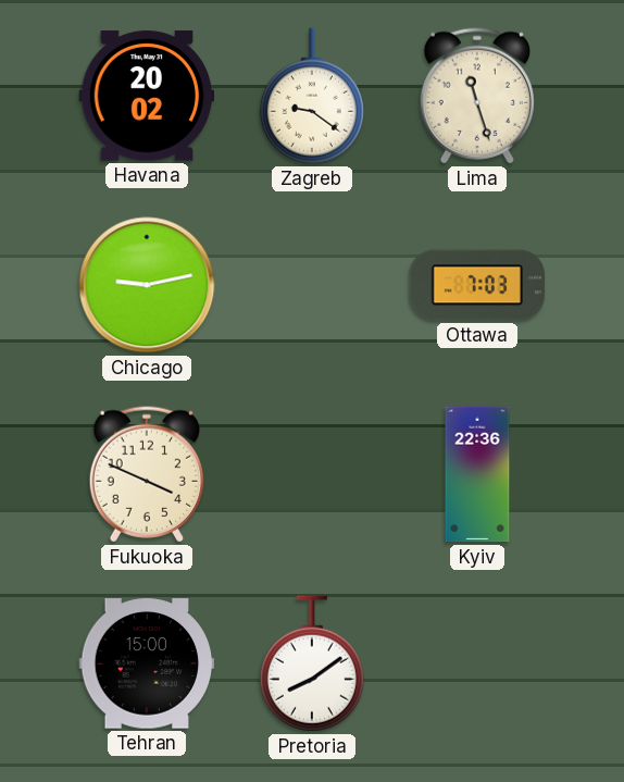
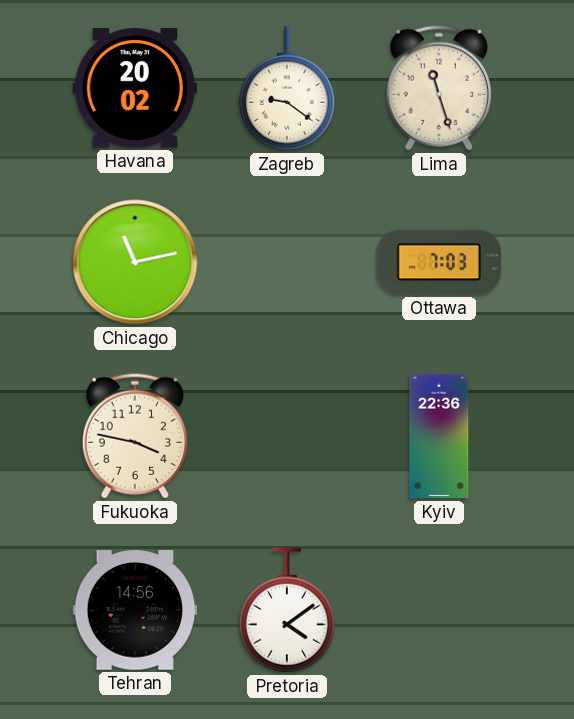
Chicago: 9:13 -> 11:13
Fukuoka: 3:49 -> 3:47
Tehran: 15:00 -> 14:56
Pretoria: 8:09 -> 4:09
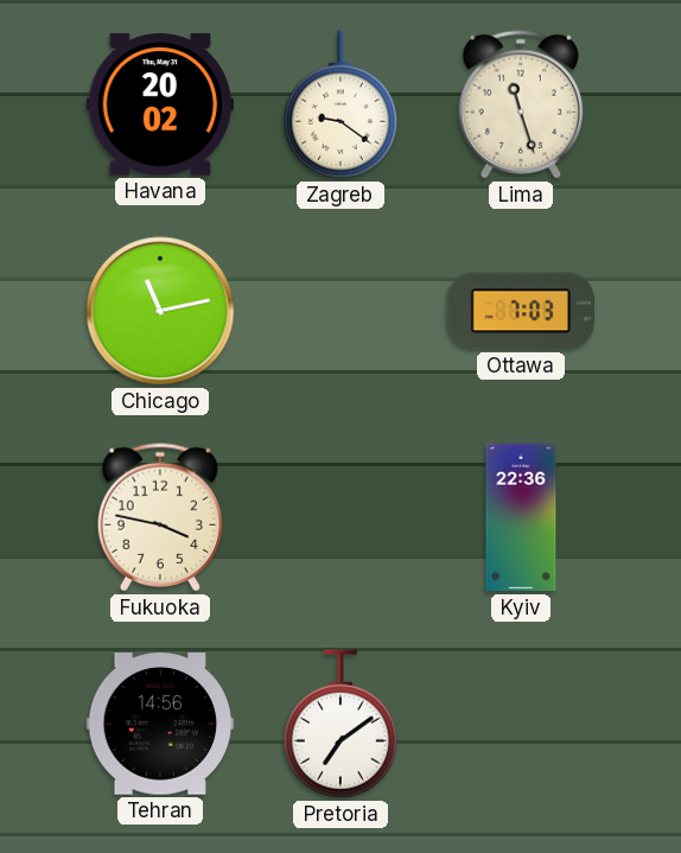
Pretoria: 4:09 -> 7:09
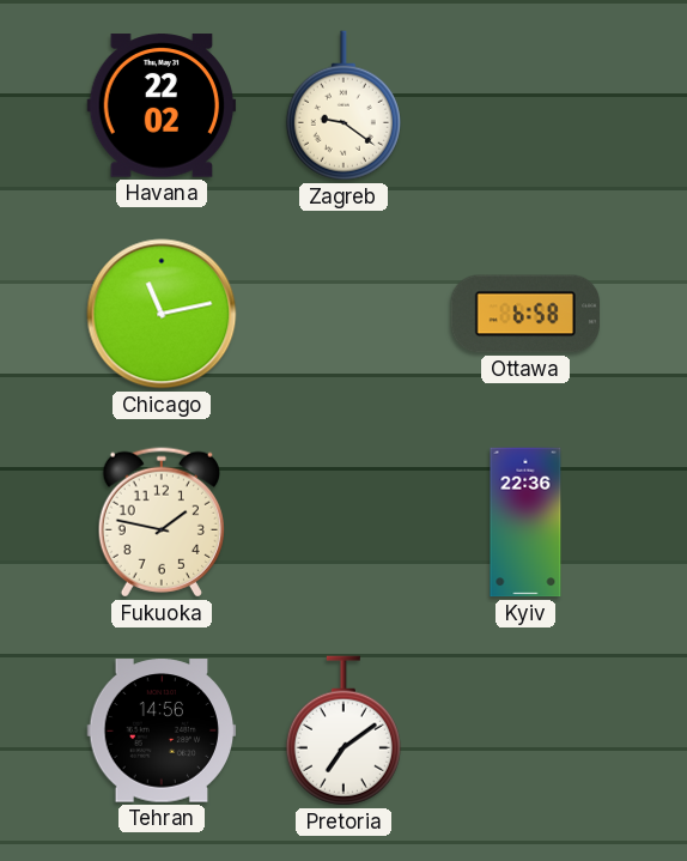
Havana: 20:02 -> 22:02
Lima: 11:27 -> none
Ottawa: 7:03 -> 6:58
Fukuoka: 3:47 -> 1:47
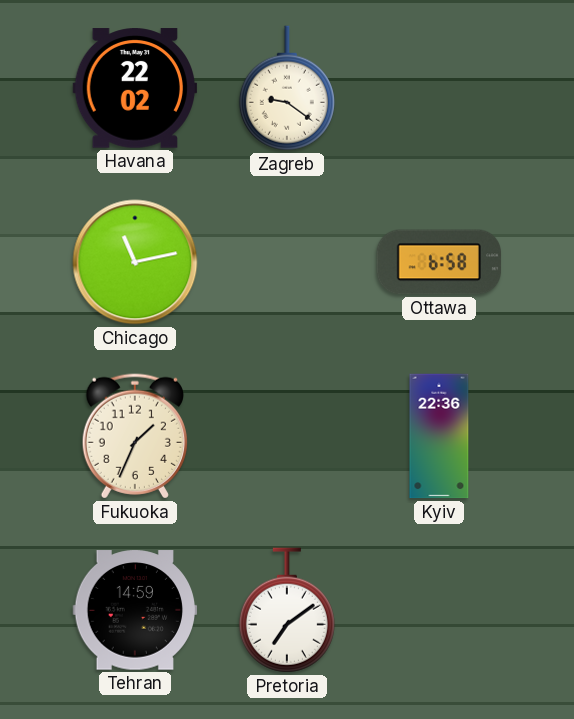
Fukuoka: 1:47 -> 1:34
Tehran: 14:56 -> 14:59
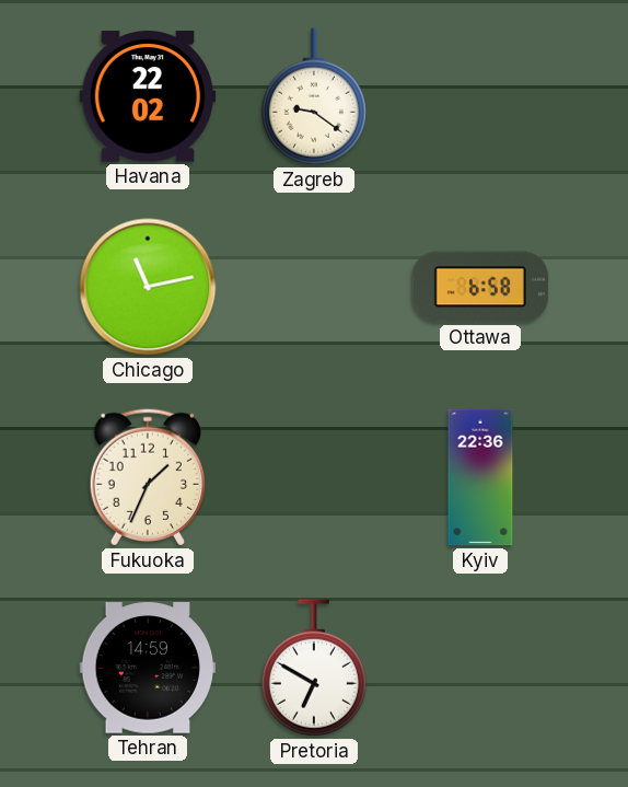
Pretoria: 7:09 -> 6:50
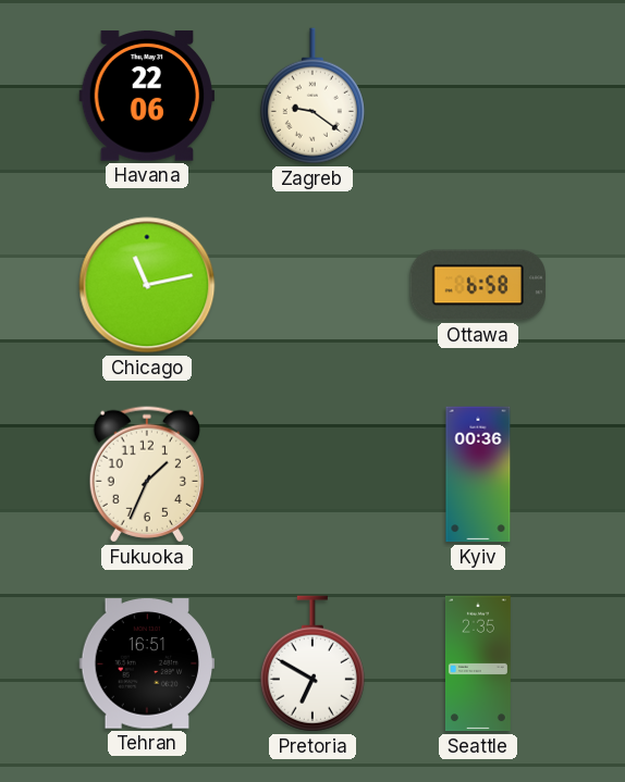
Havana: 22:02 -> 22:06
Kyiv: 22:36 -> 00:36
Tehran: 14:59 -> 16:51
Seattle: none -> 2:35
